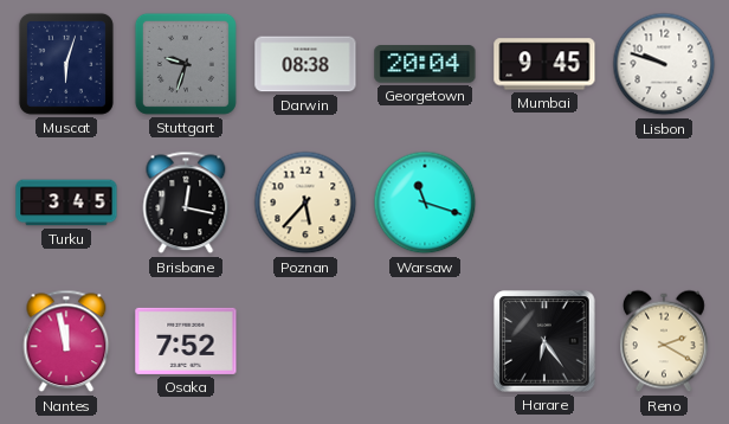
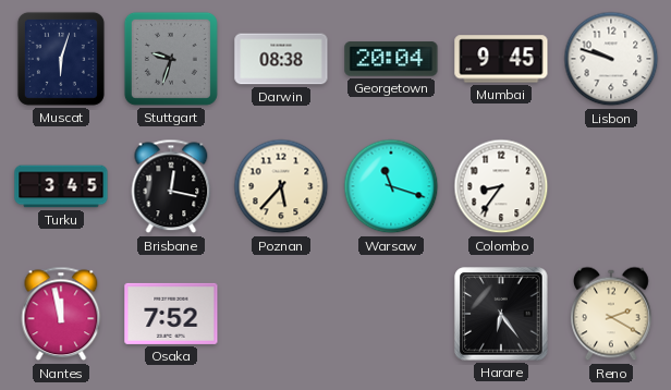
Colombo: none -> 8:36
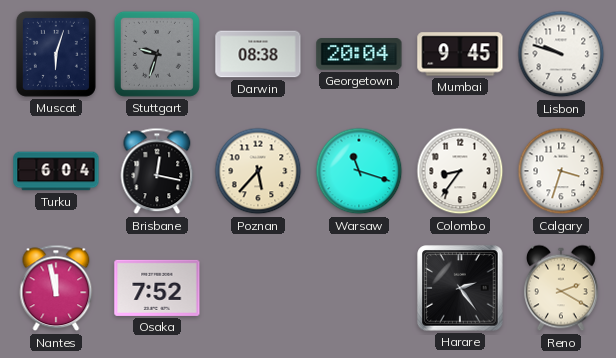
Turku: 3:45 -> 6:04
Calgary: none -> 3:33
Harare: 6:24 -> 2:24
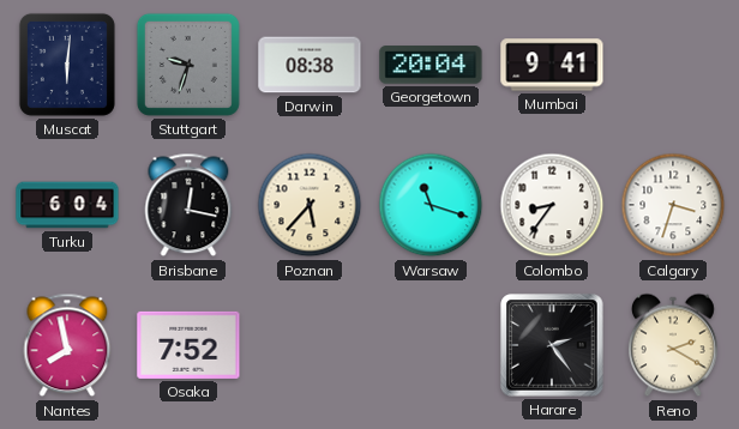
Muscat: 6:03 -> 6:01
Mumbai: 9:45 -> 9:41
Lisbon: 9:48 -> none
Nantes: 11:58 -> 7:58
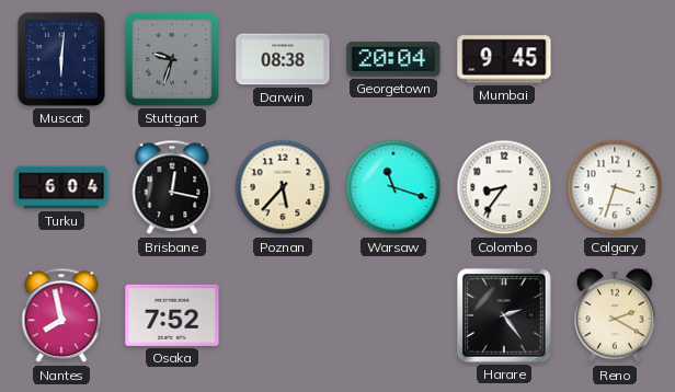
Mumbai: 9:41 -> 9:45
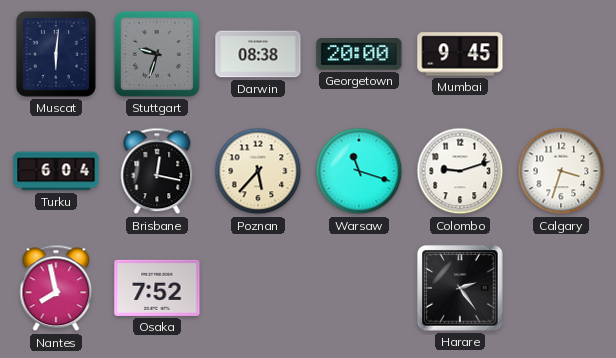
Georgetown: 20:04 -> 20:00
Colombo: 8:36 -> 9:12
Reno: 2:20 -> none
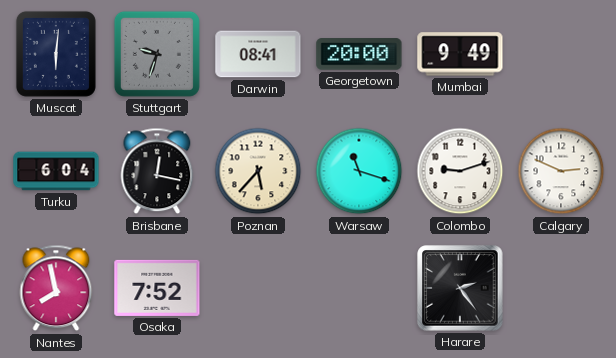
Darwin: 08:38 -> 08:41
Mumbai: 9:45 -> 9:49
Calgary: 3:33 -> 2:49
